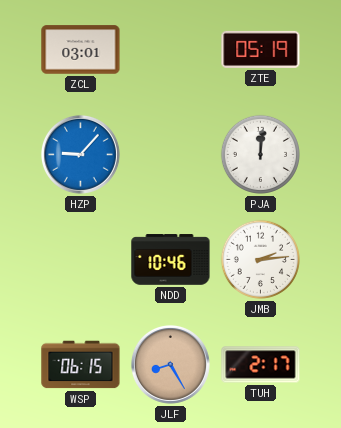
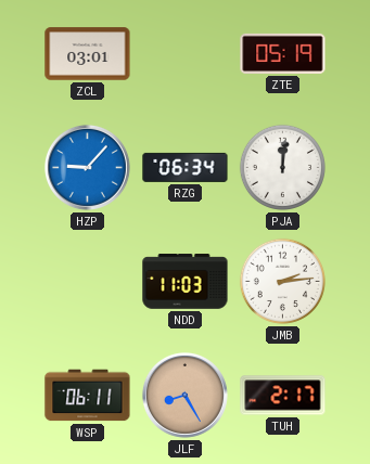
RZG: none -> 06:34
NDD: 10:46 -> 11:03
WSP: 06:15 -> 06:11
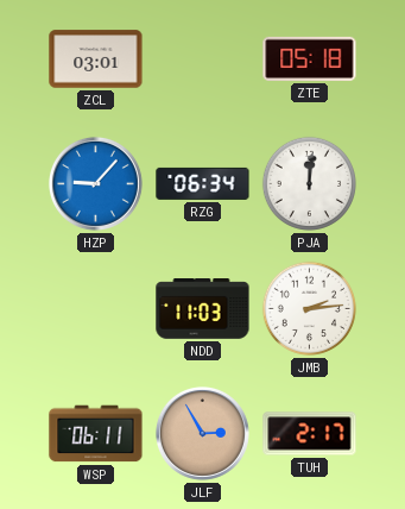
ZTE: 05:19 -> 05:18
JLF: 8:25 -> 2:55
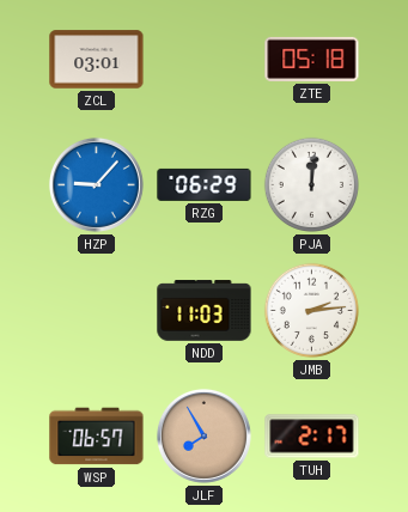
RZG: 06:34 -> 06:29
WSP: 06:11 -> 06:57
JLF: 2:55 -> 7:55
